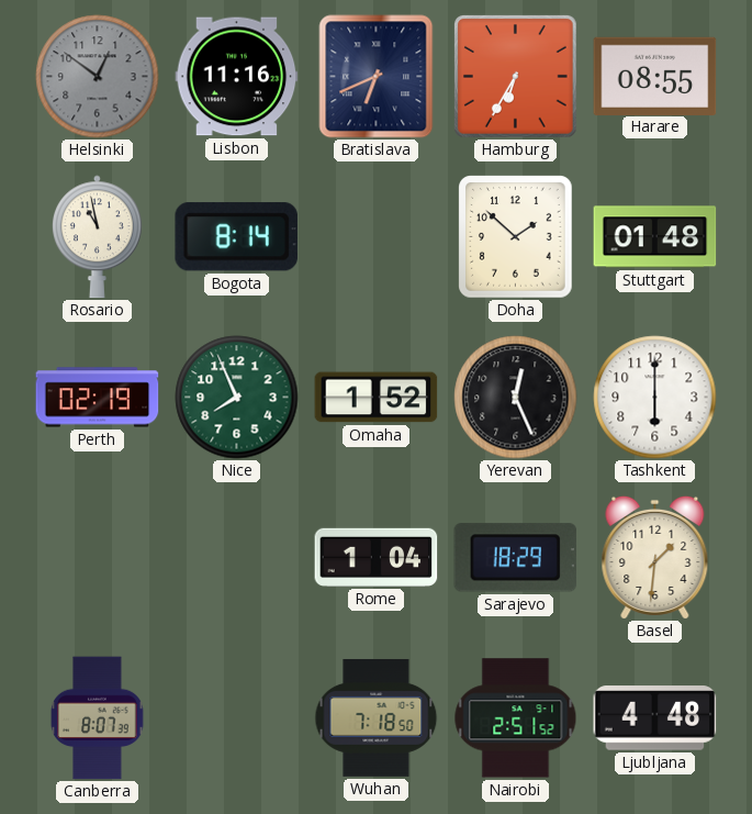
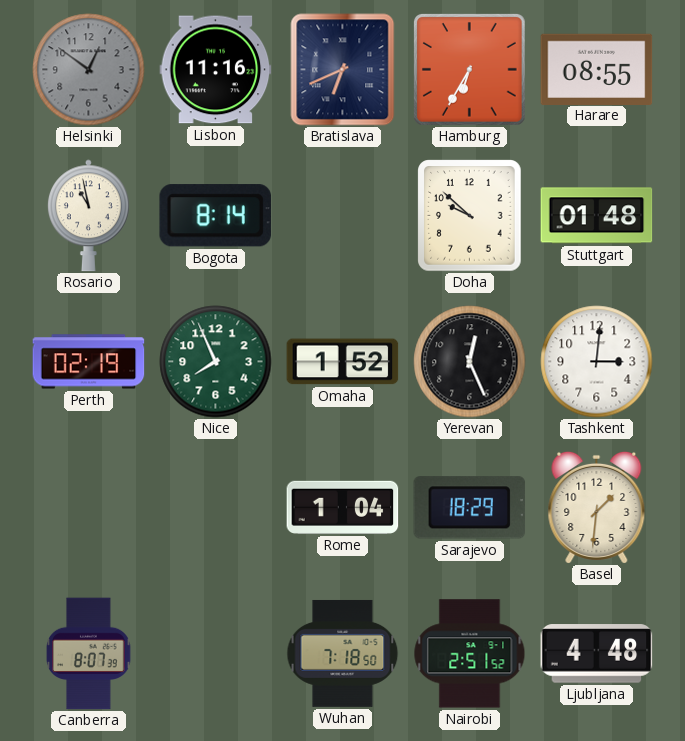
Doha: 1:52 -> 9:52
Tashkent: 6:00 -> 3:01
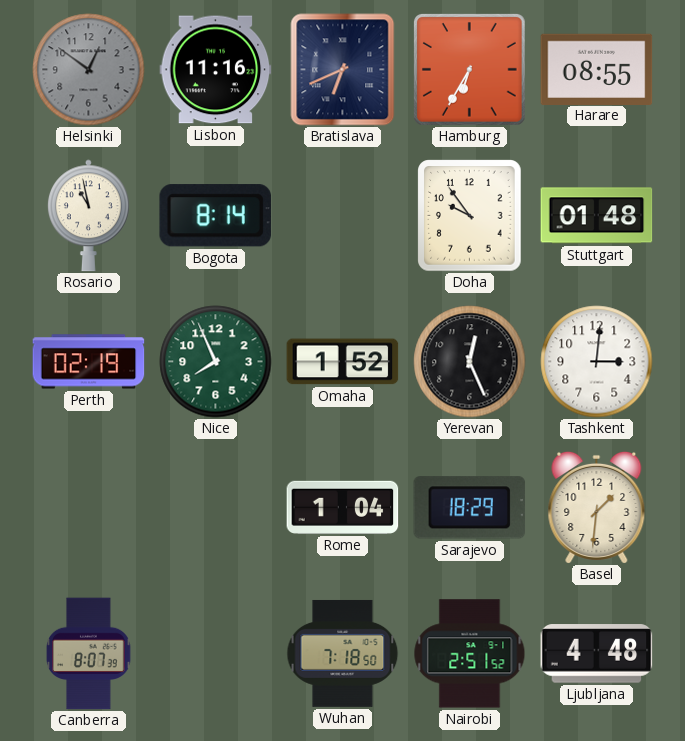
Doha: 9:52 -> 9:54
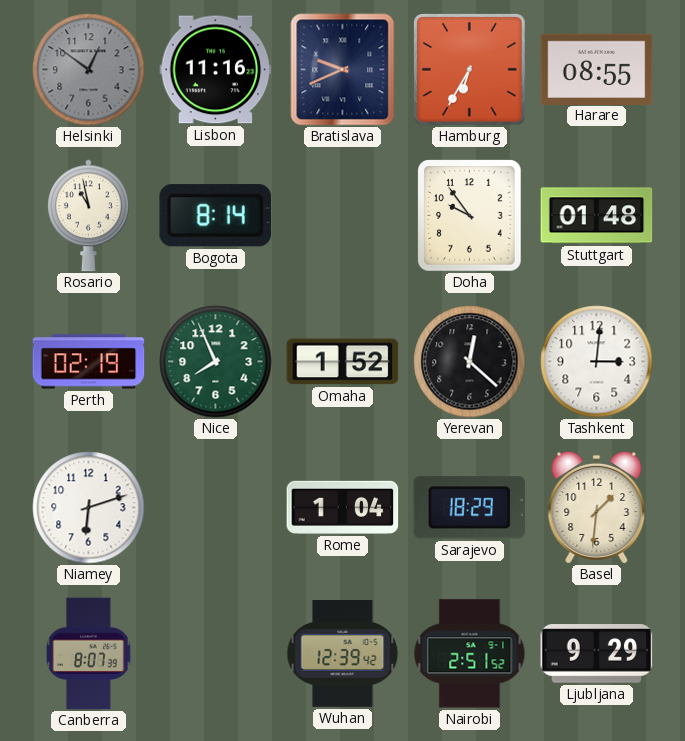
Bratislava: 6:41 -> 9:41
Yerevan: 12:26 -> 12:22
Niamey: none -> 6:12
Wuhan: 7:18 -> 12:39
Ljubljana: 4:48 -> 9:29
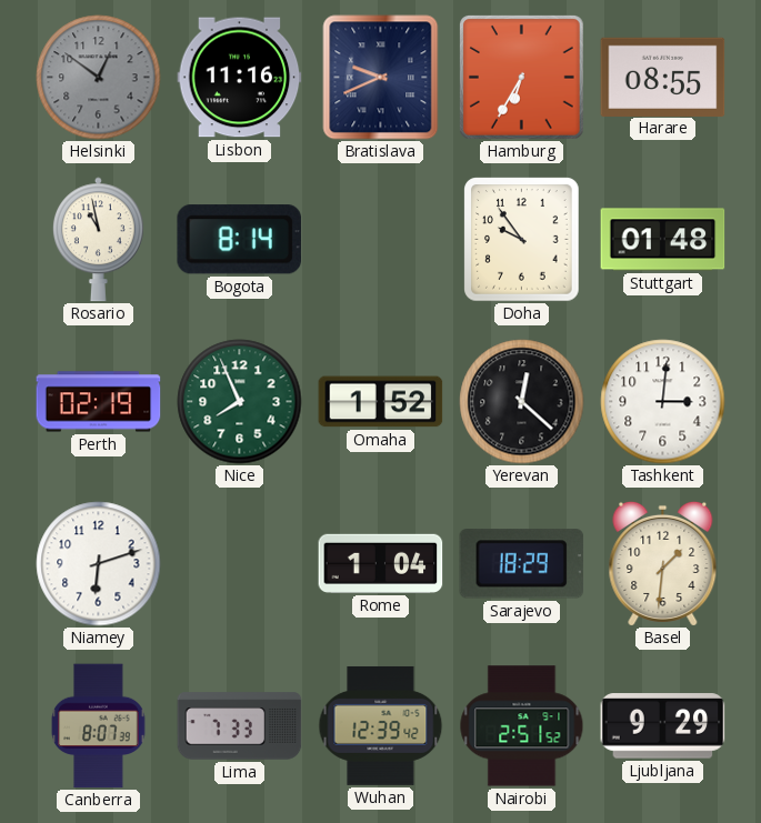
Lima: none -> 7:33
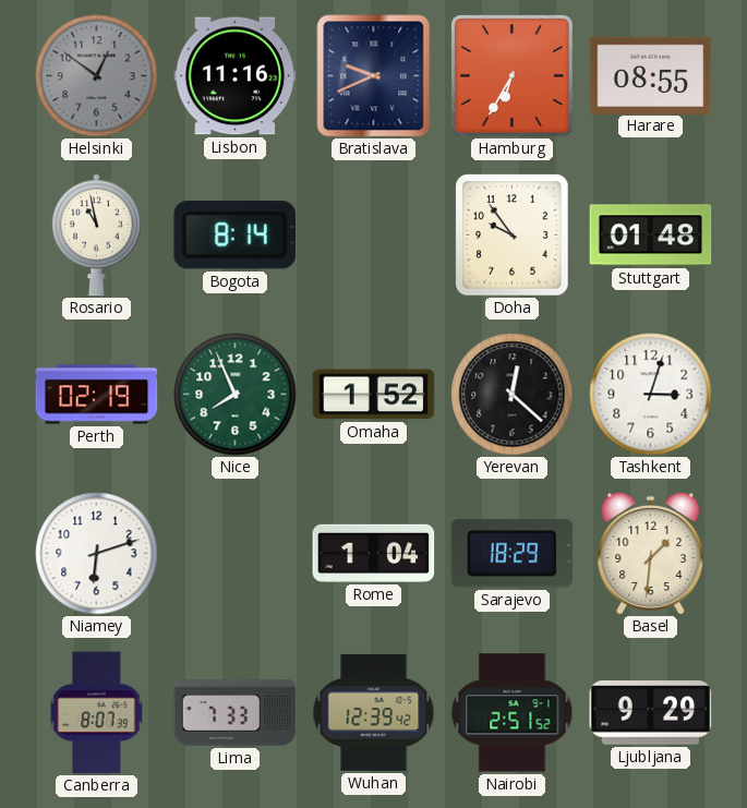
Tashkent: 3:01 -> 3:03
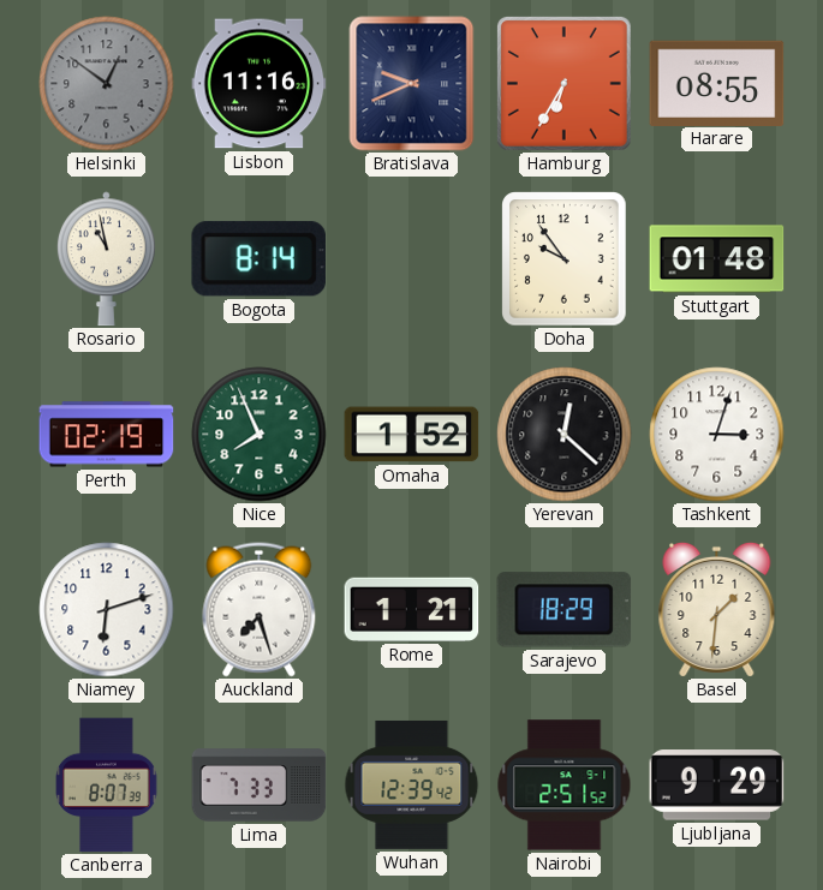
Auckland: none -> 7:27
Rome: 1:04 -> 1:21
